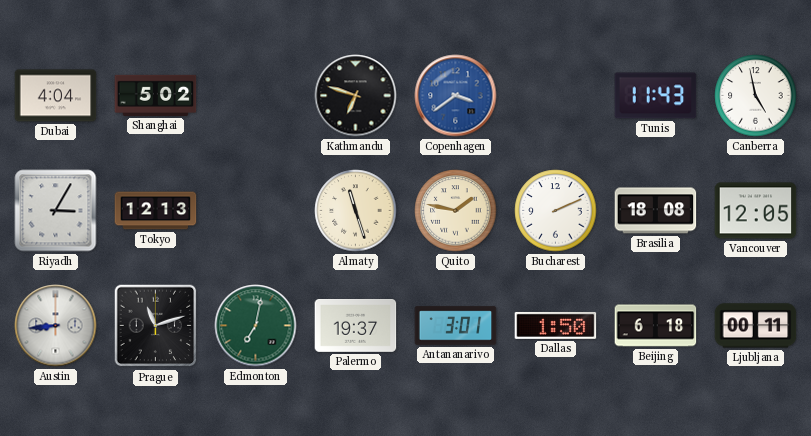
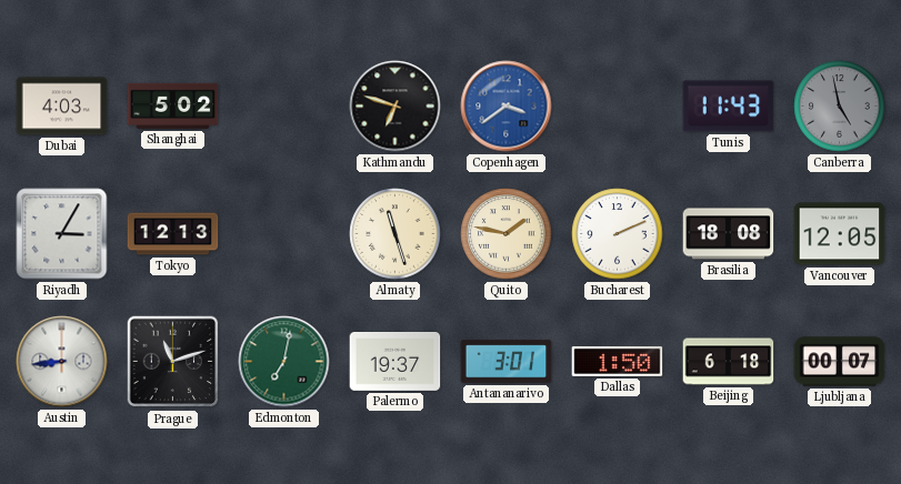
Dubai: 4:04 -> 4:03
Canberra dial: white -> grey
Ljubljana: 00:11 -> 00:07
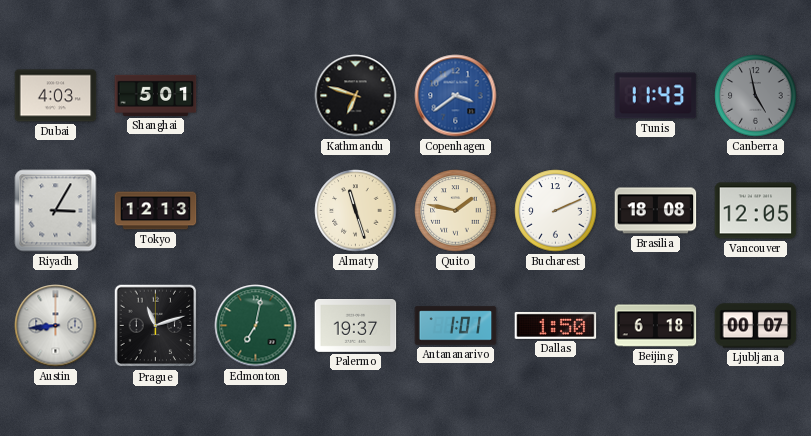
Shanghai: 5:02 -> 5:01
Antananarivo: 3:01 -> 1:01
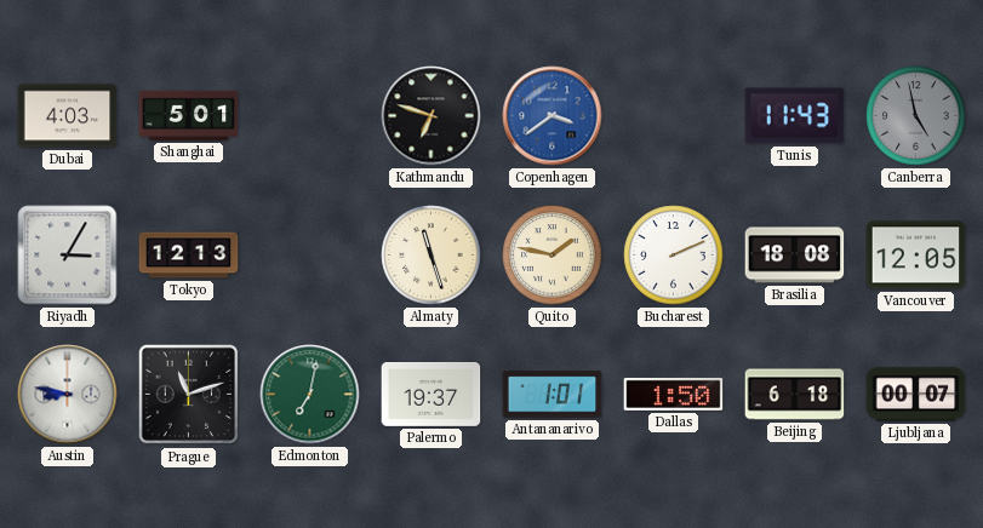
Austin: 8:44 -> 8:47
